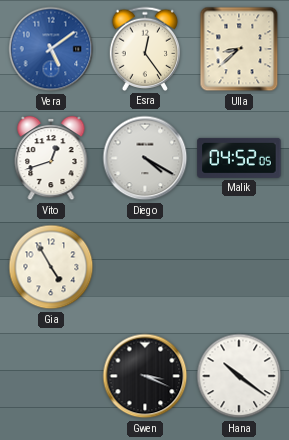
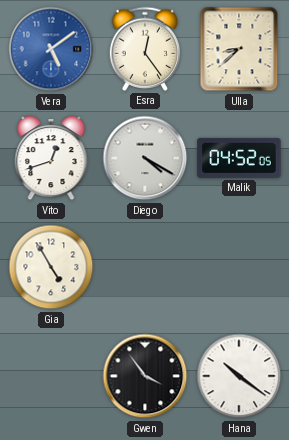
Gwen: 3:19 -> 3:54
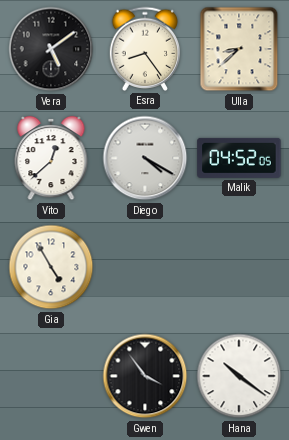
Vera dial: blue -> black
Esra: 12:24 -> 8:24
Vito: 12:42 -> 12:38
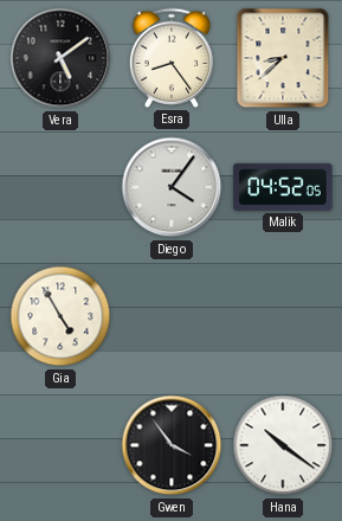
Vito: 12:38 -> none
Diego: 4:20 -> 4:06
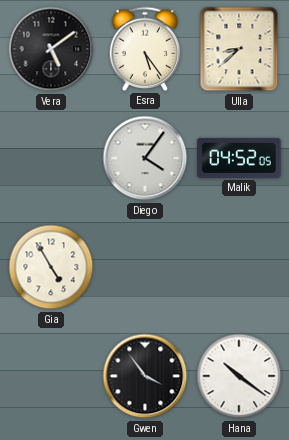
Esra: 8:24 -> 5:24
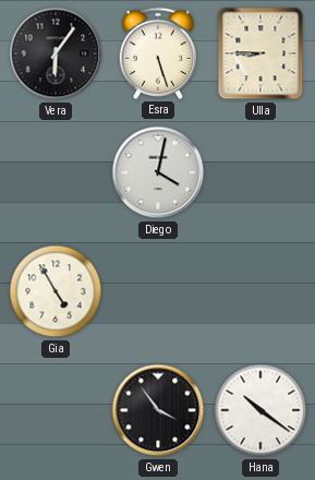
Vera: 5:09 -> 6:06
Esra: 5:24 -> 5:27
Ulla: 8:38 -> 8:45
Diego: 4:06 -> 4:02
Malik: 04:52 -> none
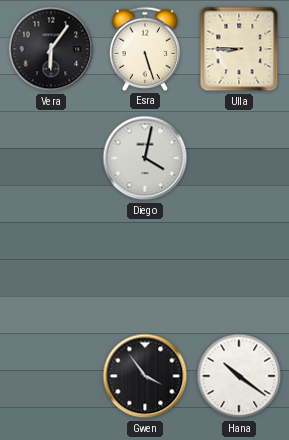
Gia: 4:55 -> none
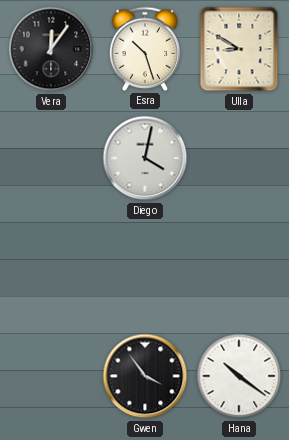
Vera: 6:06 -> 12:06
Esra: 5:27 -> 10:27
Ulla: 8:45 -> 8:50
